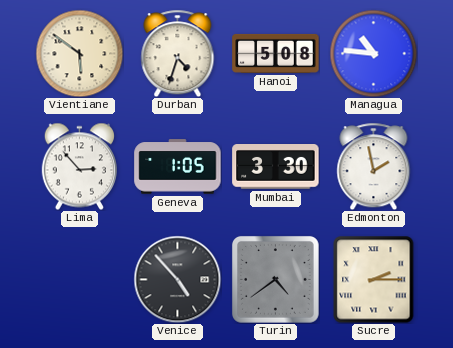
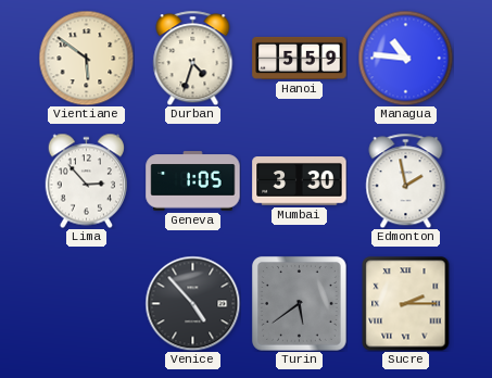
Hanoi: 5:08 -> 5:59
Turin: 4:39 -> 5:39
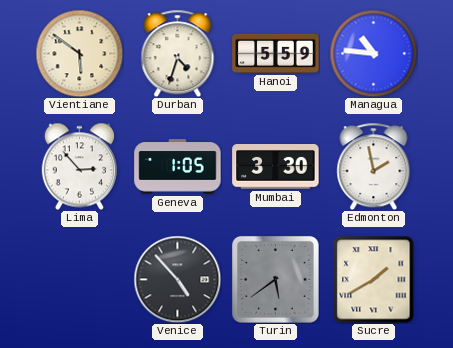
Sucre: 2:15 -> 1:40
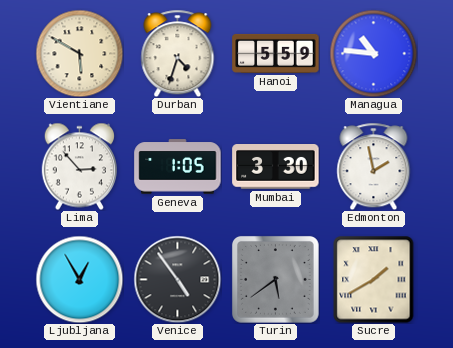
Vientiane: 5:51 -> 5:50
Ljubljana: none -> 12:55
Venice: 4:53 -> 4:54
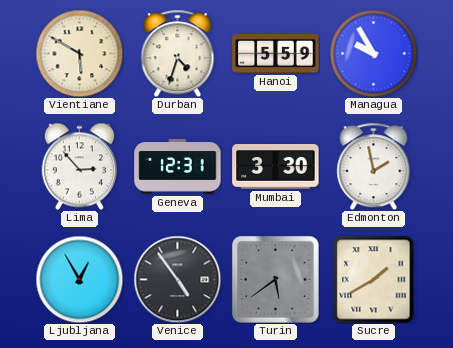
Managua: 10:46 -> 9:55
Geneva: 1:05 -> 12:31
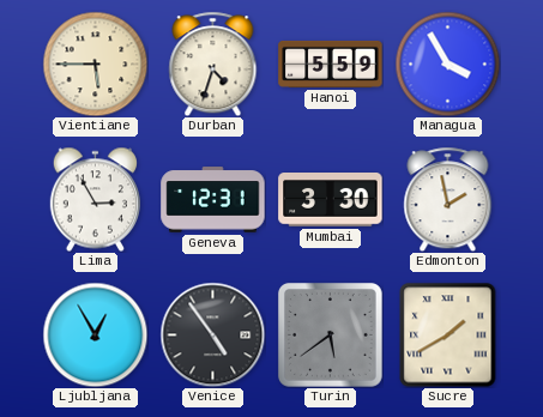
Vientiane: 5:50 -> 5:45
Managua: 9:55 -> 3:55
Lima: 2:53 -> 2:55
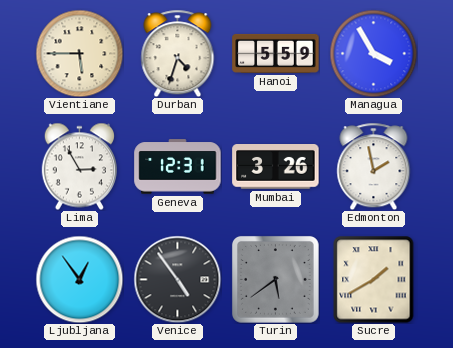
Mumbai: 3:30 -> 3:26
Ljubljana: 12:55 -> 12:54
